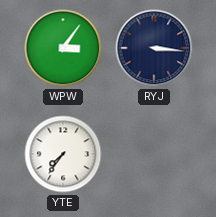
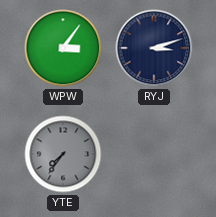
RYJ: 3:16 -> 3:12
YTE dial: white -> grey
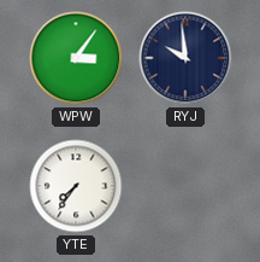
RYJ: 3:12 -> 9:59
YTE dial: grey -> white
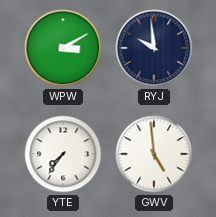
WPW: 3:06 -> 3:10
GWV: none -> 4:59
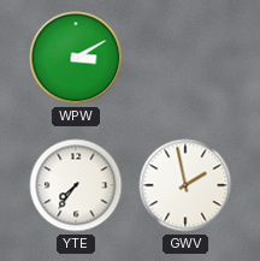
RYJ: 9:59 -> none
GWV: 4:59 -> 1:58
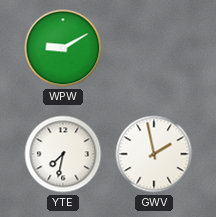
WPW: 3:10 -> 9:10
YTE: 7:36 -> 7:32
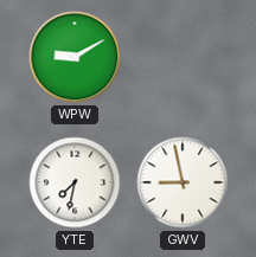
GWV: 1:58 -> 8:58
